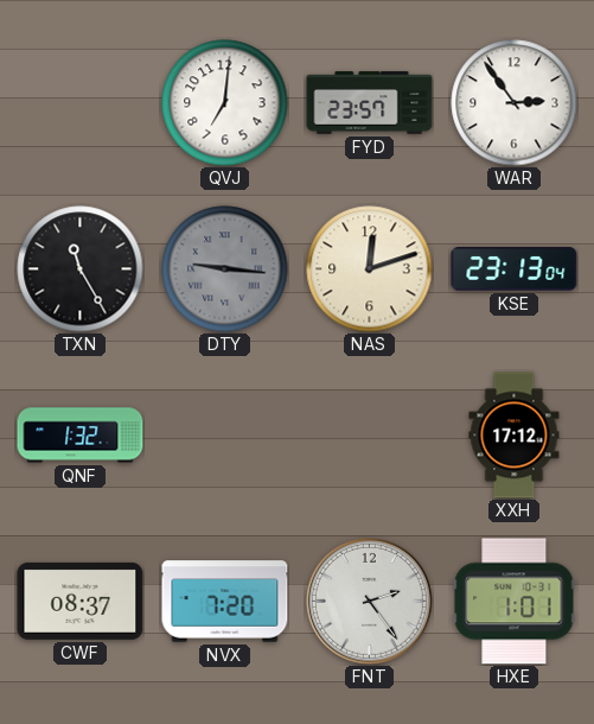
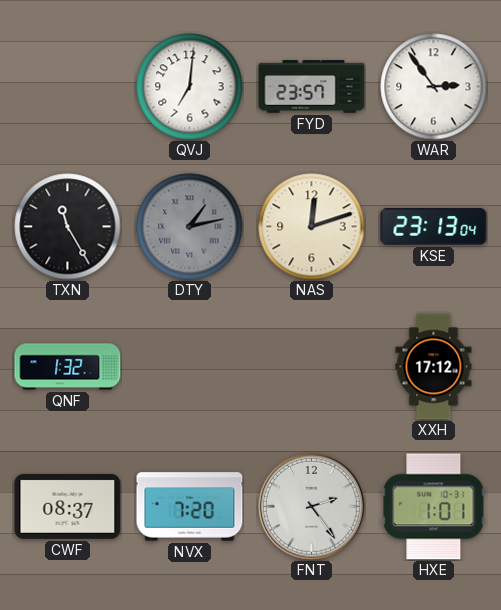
DTY: 9:16 -> 1:13
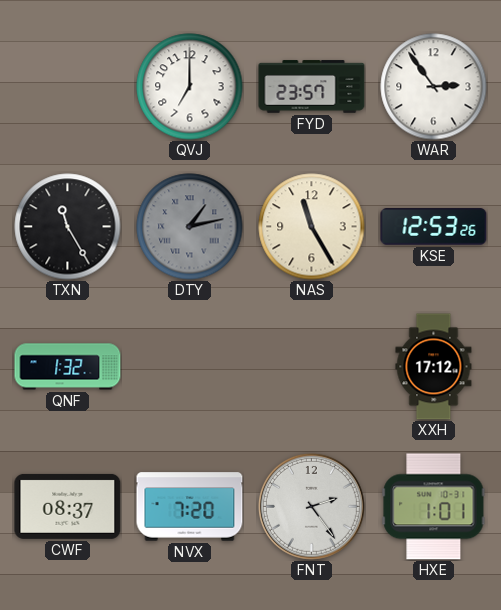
QVJ: 7:01 -> 7:00
NAS: 12:12 -> 11:25
KSE: 23:13 -> 12:53
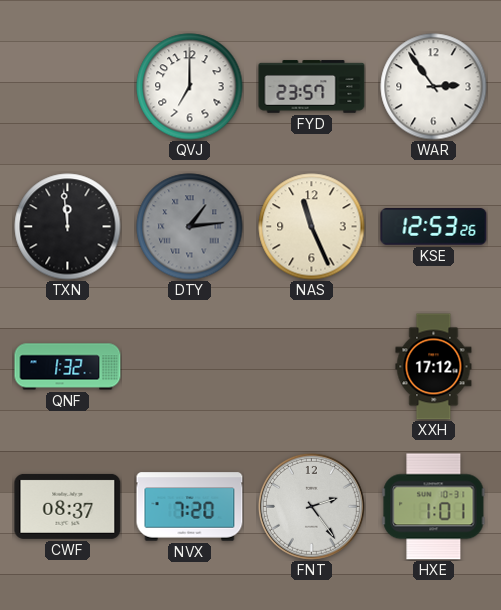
TXN: 11:25 -> 11:59
DTY: 1:13 -> 1:14
NAS: 11:25 -> 11:26
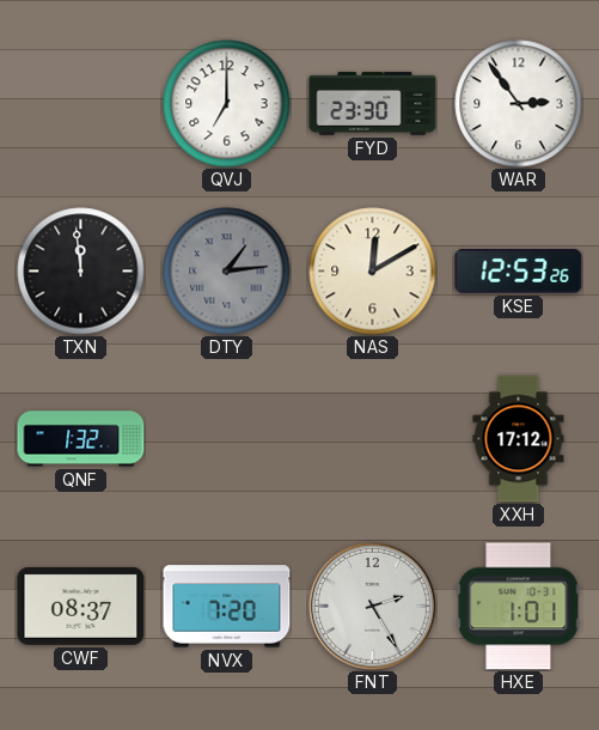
FYD: 23:57 -> 23:30
NAS: 11:26 -> 12:10
FNT: 2:24 -> 2:25
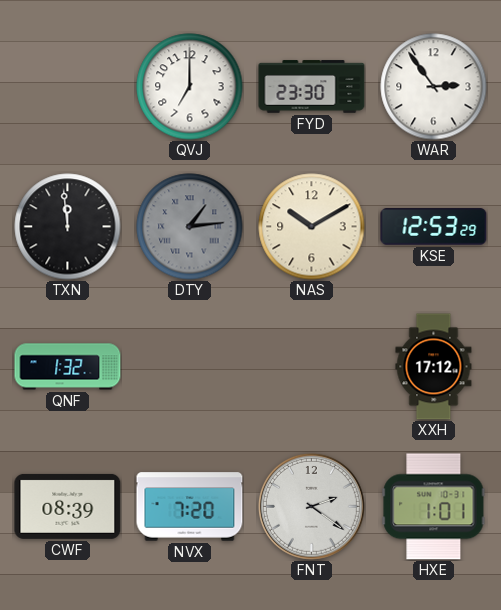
NAS: 12:10 -> 10:10
KSE: 12:53:26 -> 12:53:29
CWF: 08:37 -> 08:39
FNT: 2:25 -> 2:21
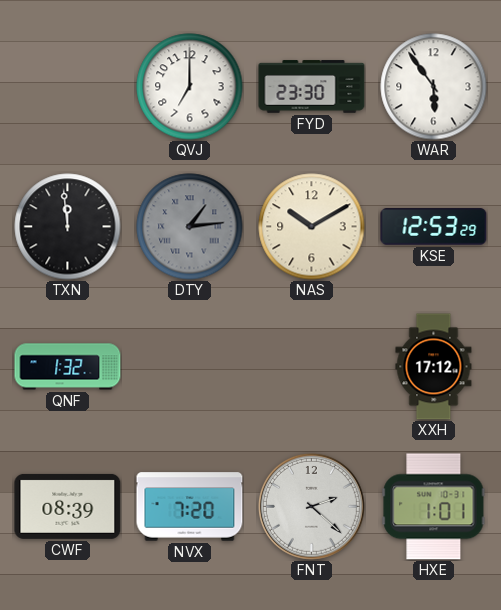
WAR: 2:54 -> 5:54
FNT: 2:21 -> 2:22
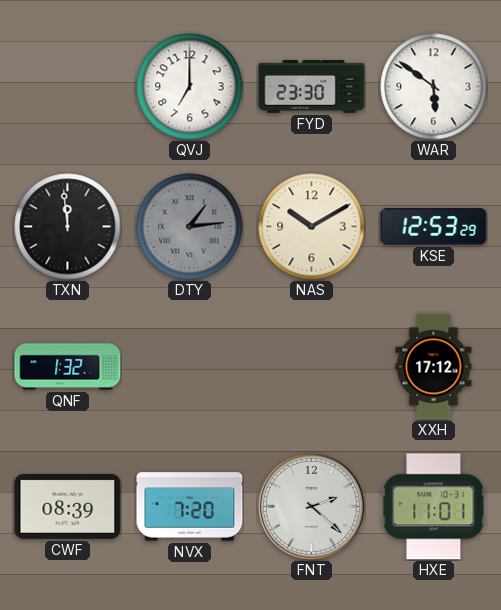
WAR: 5:54 -> 5:51
HXE: 1:01 -> 11:01
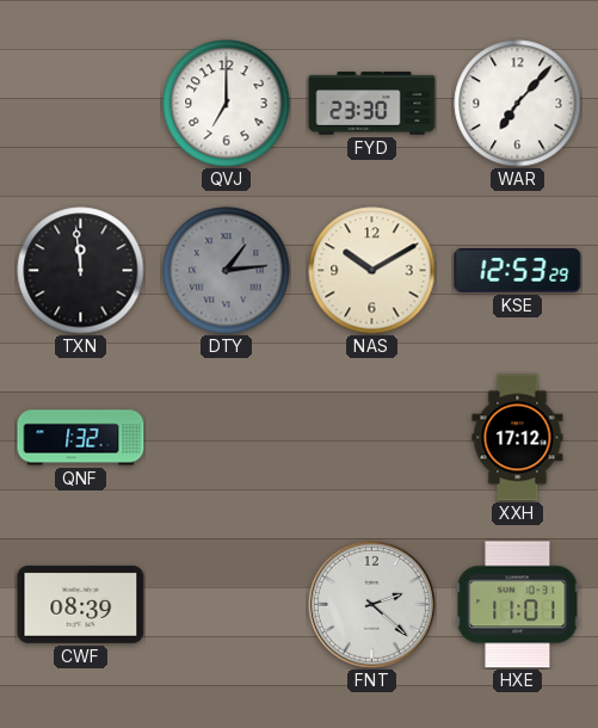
WAR: 5:51 -> 7:07
NVX: 7:20 -> none
